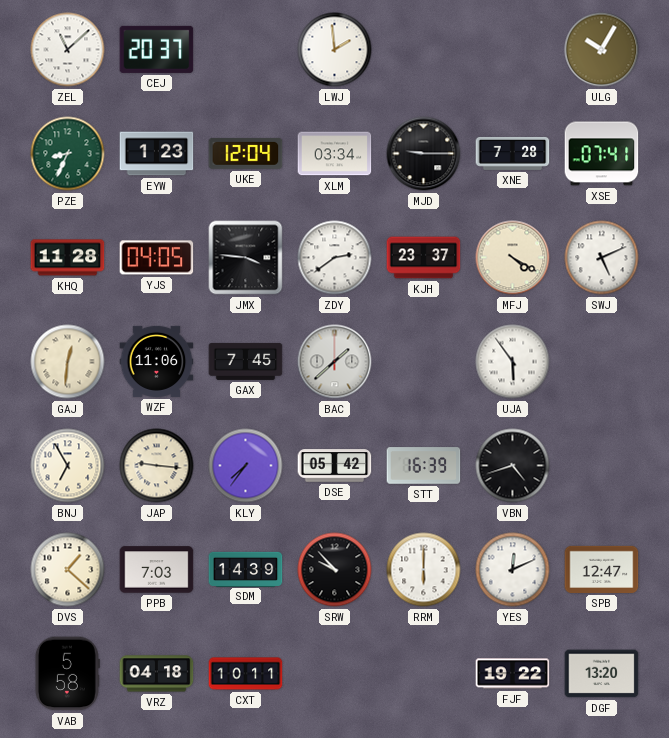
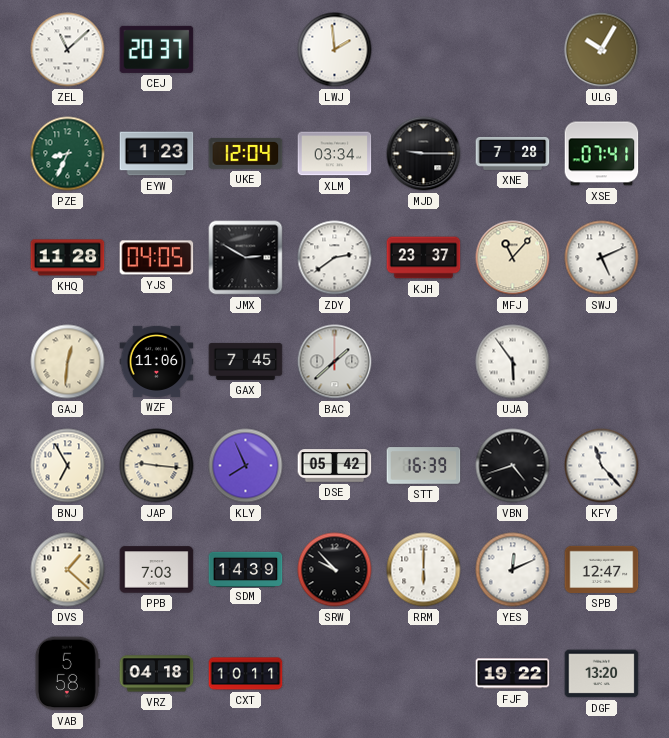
JMX: 3:46 -> 2:50
MFJ: 4:20 -> 11:07
KLY: 7:36 -> 7:56
KFY: none -> 11:23
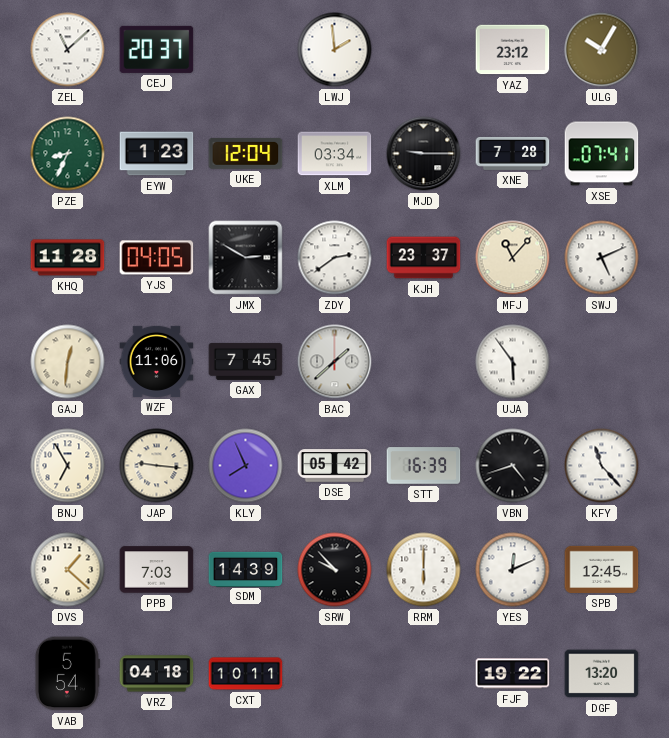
YAZ: none -> 23:12
SPB: 12:47 -> 12:45
VAB: 5:58 -> 5:54
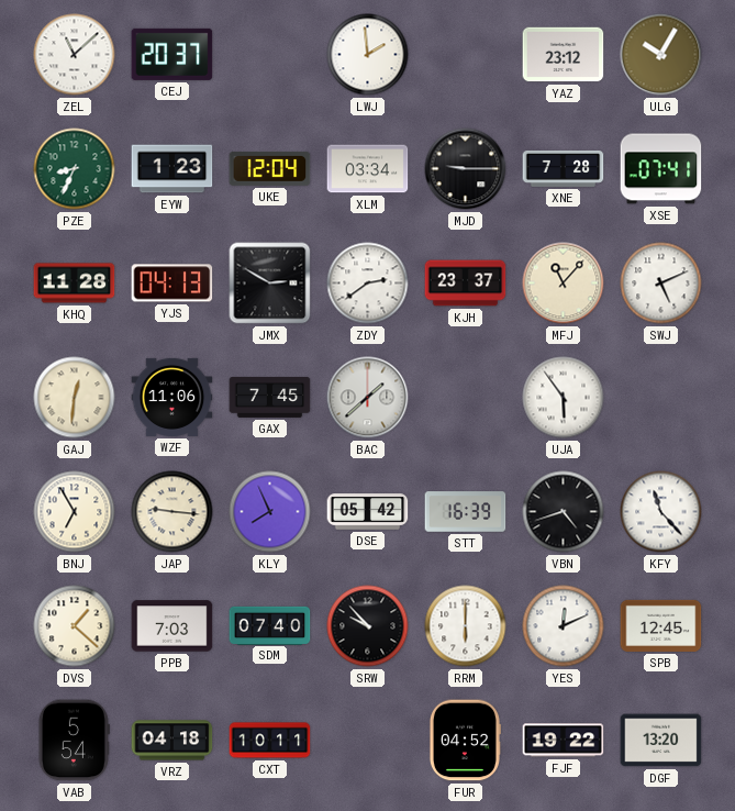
YJS: 04:05 -> 04:13
SDM: 14:39 -> 07:40
FUR: none -> 04:52
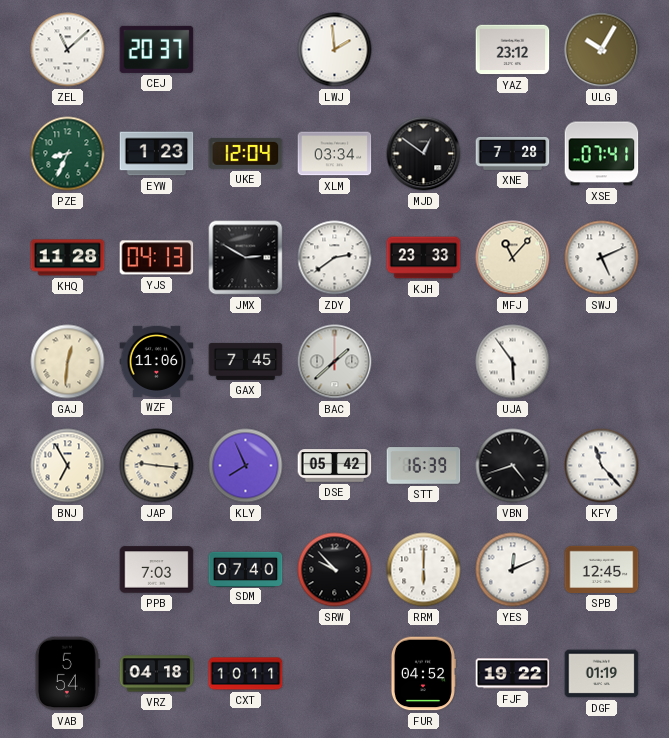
MJD: 9:15 -> 12:51
KJH: 23:37 -> 23:33
DVS: 1:22 -> none
DGF: 13:20 -> 01:19
